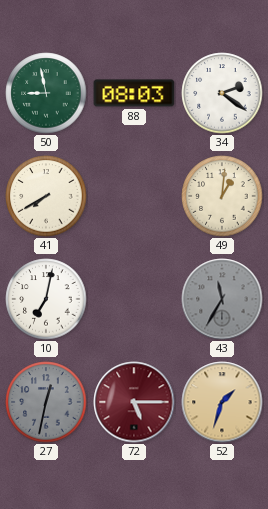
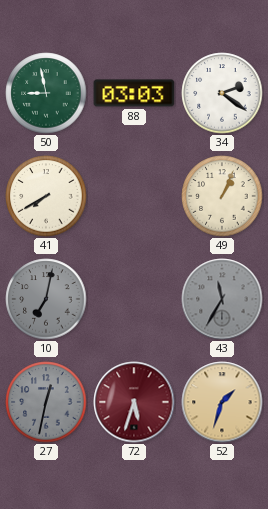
88: 08:03 -> 03:03
49: 1:01 -> 1:04
10 dial: white -> grey
72: 5:15 -> 5:33
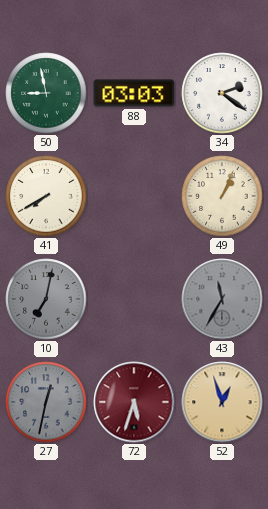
52: 1:33 -> 12:57
